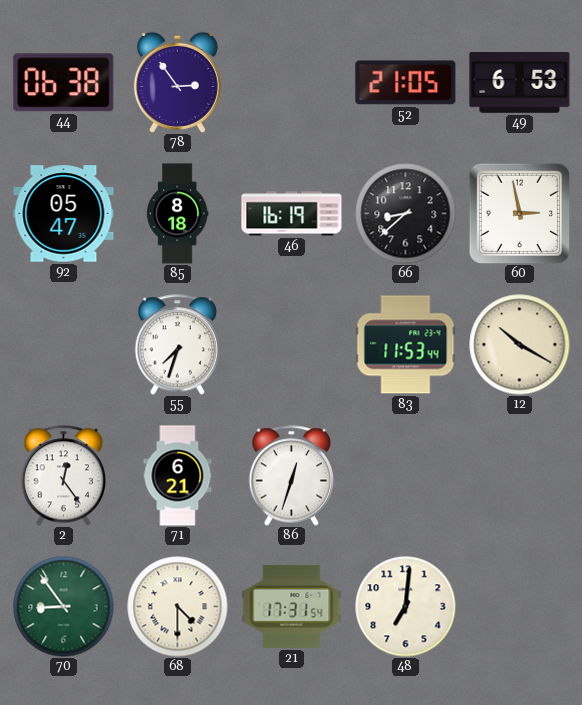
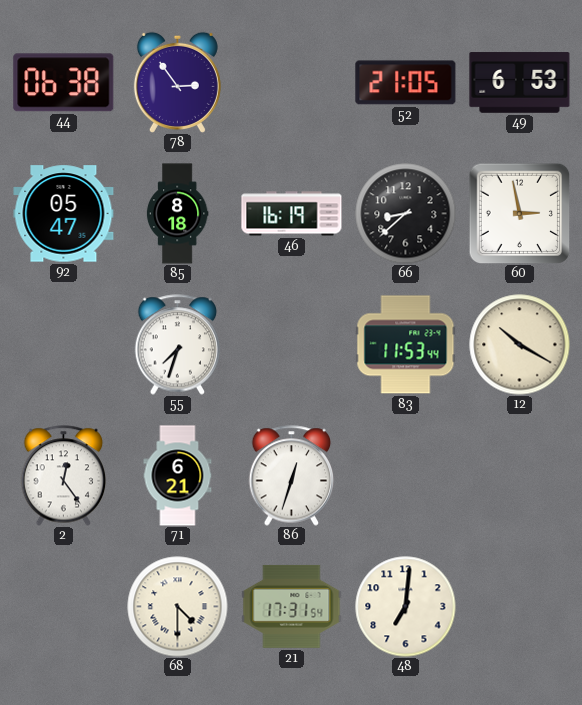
70: 8:54 -> none
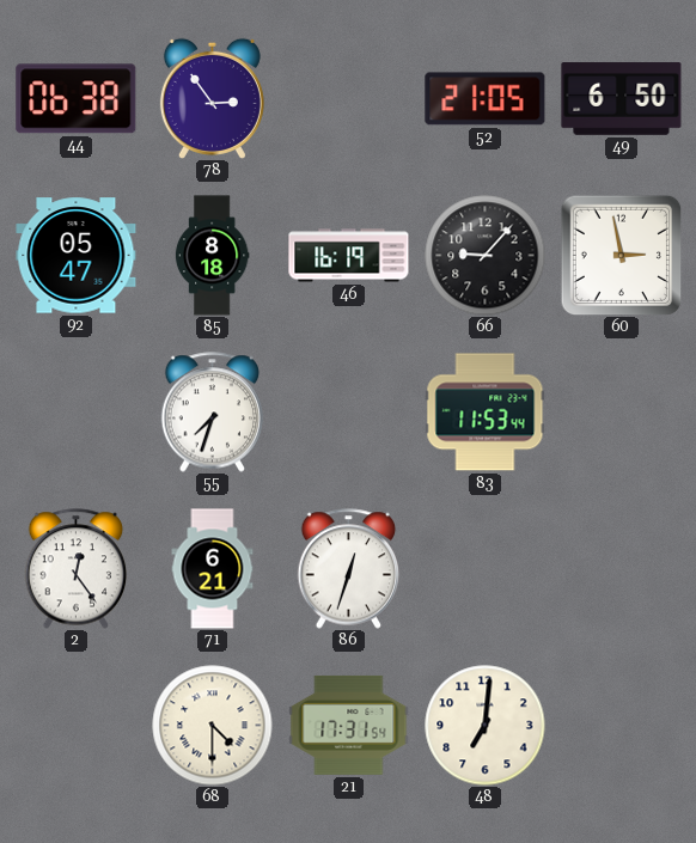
49: 6:53 -> 6:50
66: 8:38 -> 9:07
12: 10:20 -> none
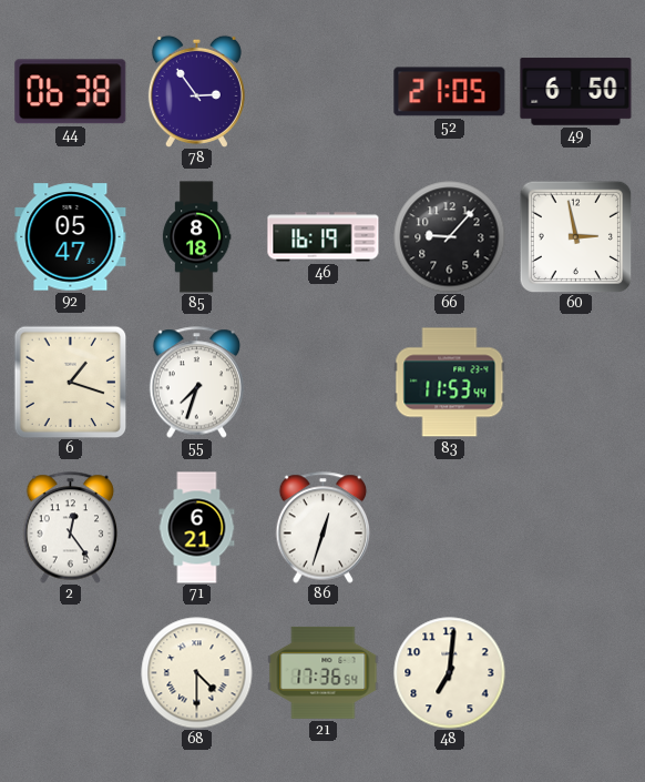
6: none -> 1:18
21: 17:31 -> 17:36
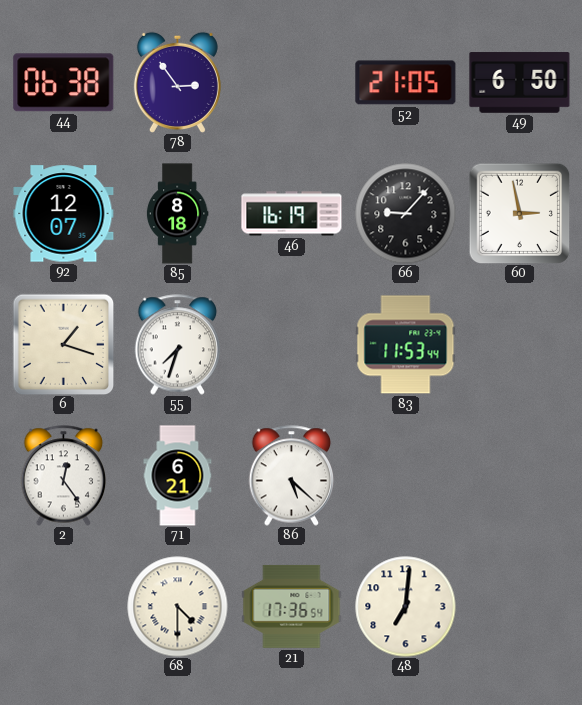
92: 05:47 -> 12:07
86: 12:33 -> 5:22
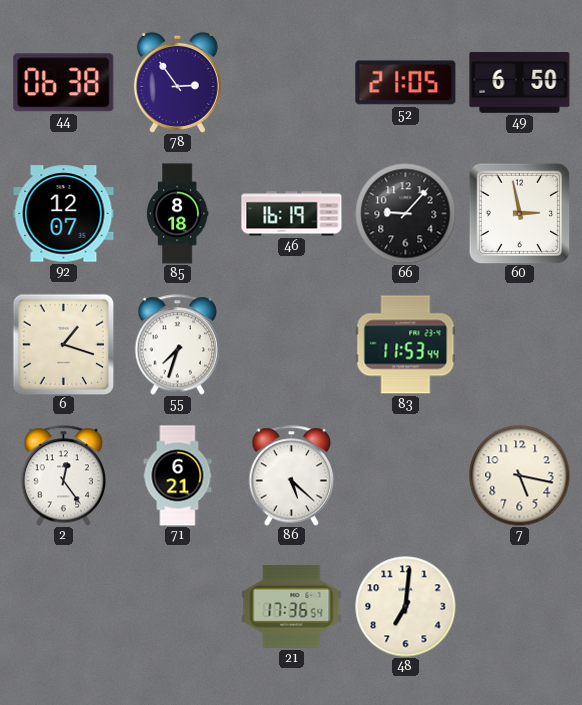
7: none -> 5:17
68: 4:30 -> none
